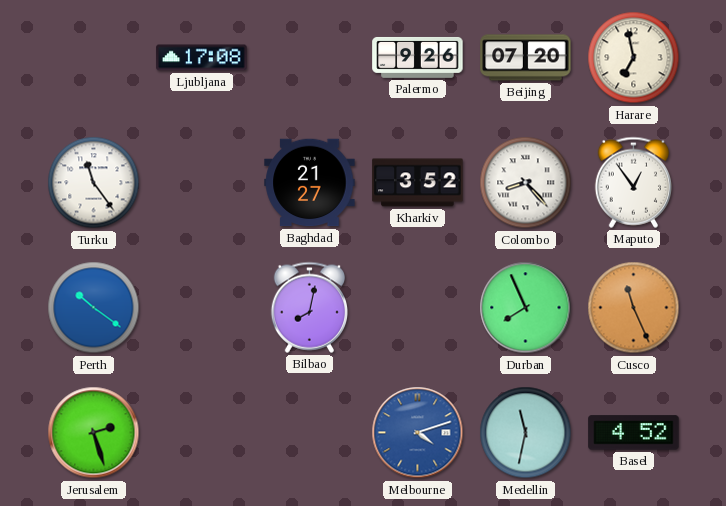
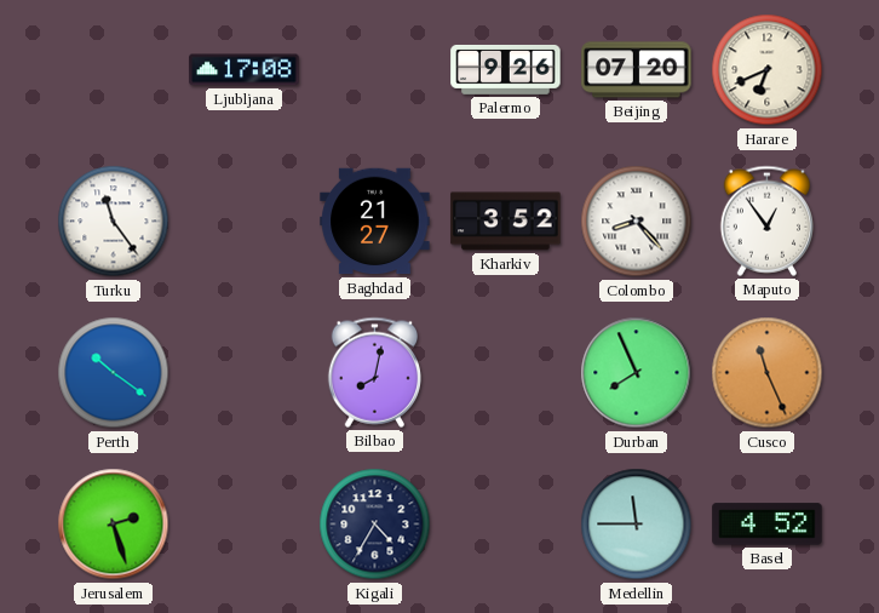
Harare: 6:58 -> 6:41
Kigali: none -> 4:35
Melbourne: 4:12 -> none
Medellin: 11:32 -> 11:45
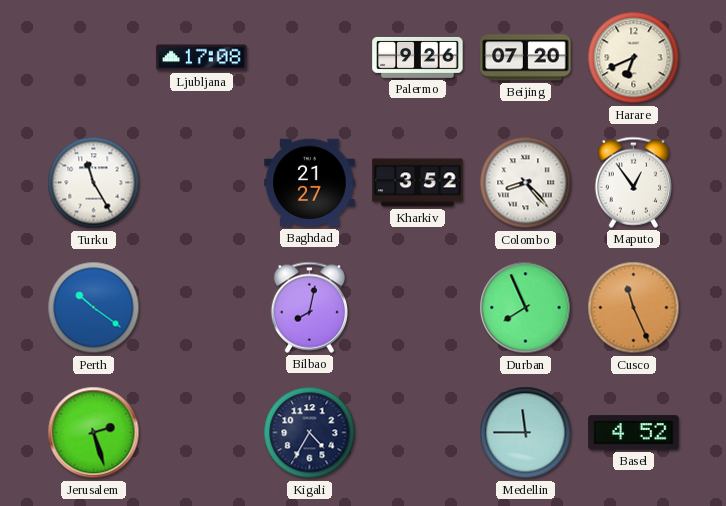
Turku: 11:24 -> 11:25
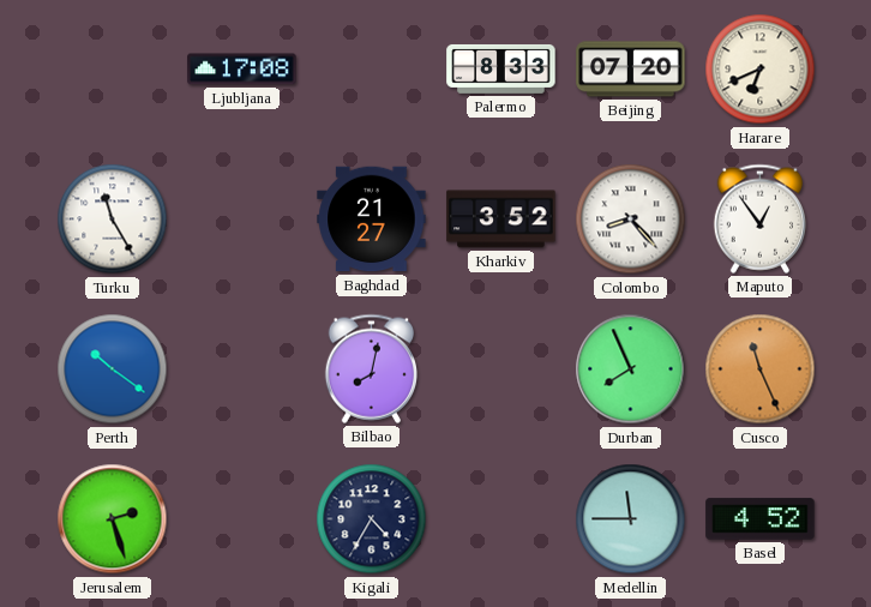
Palermo: 9:26 -> 8:33
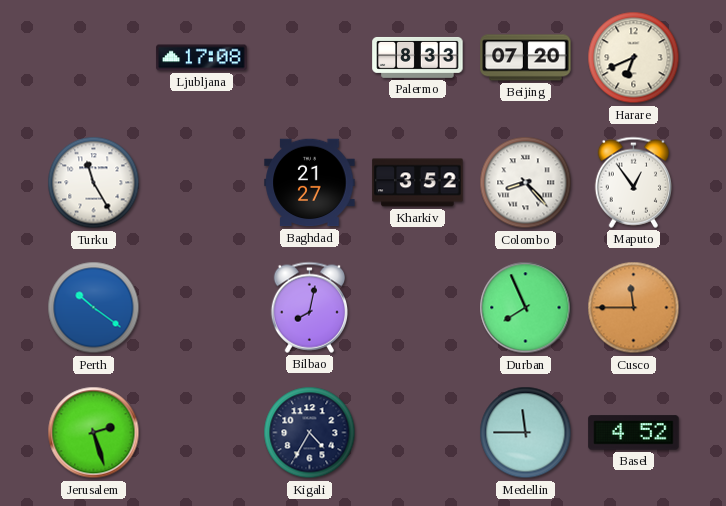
Cusco: 11:26 -> 11:45
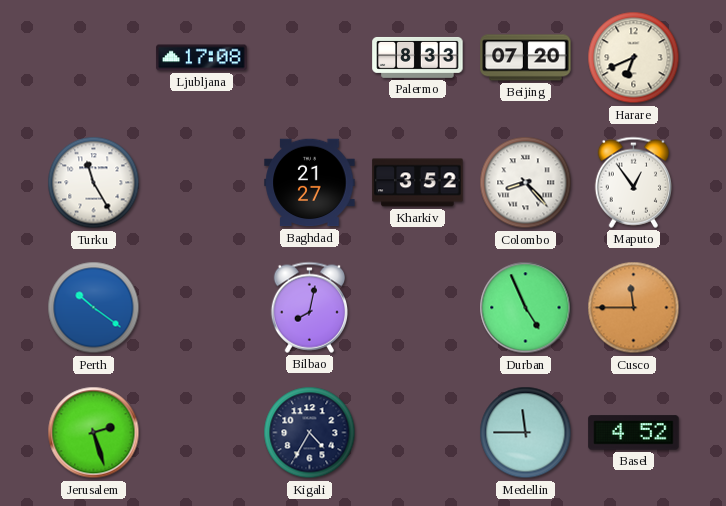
Durban: 7:56 -> 4:56
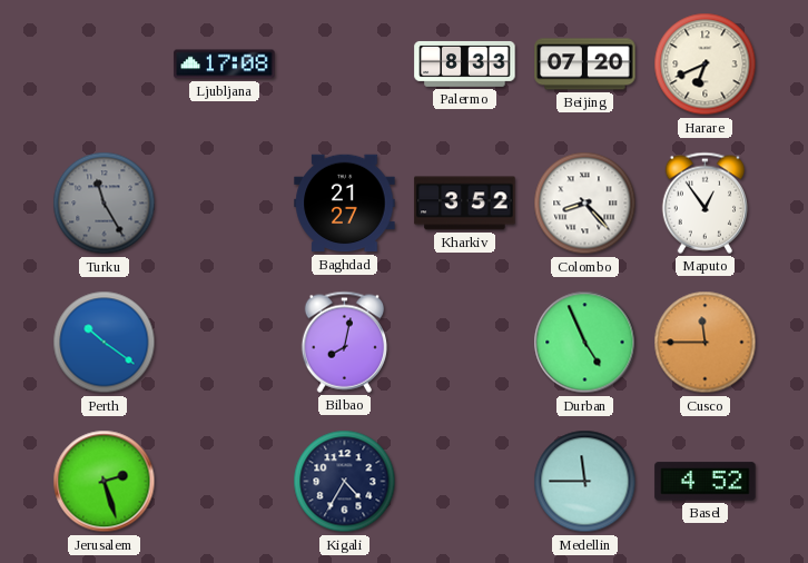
Turku dial: white -> grey
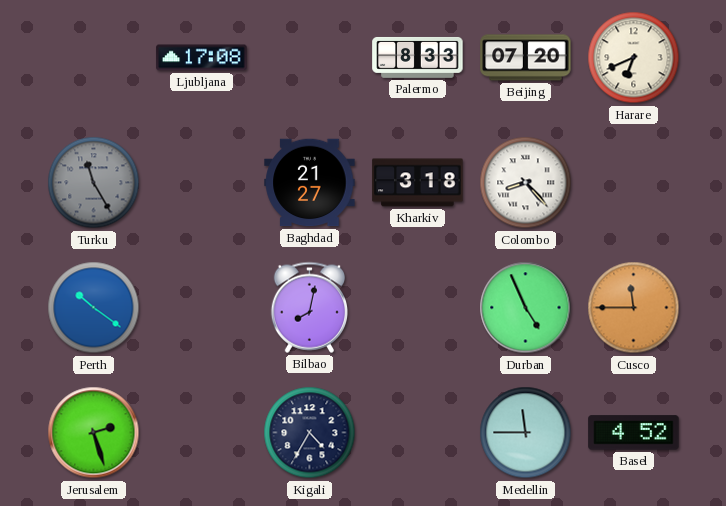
Kharkiv: 3:52 -> 3:18
Maputo: 12:54 -> none
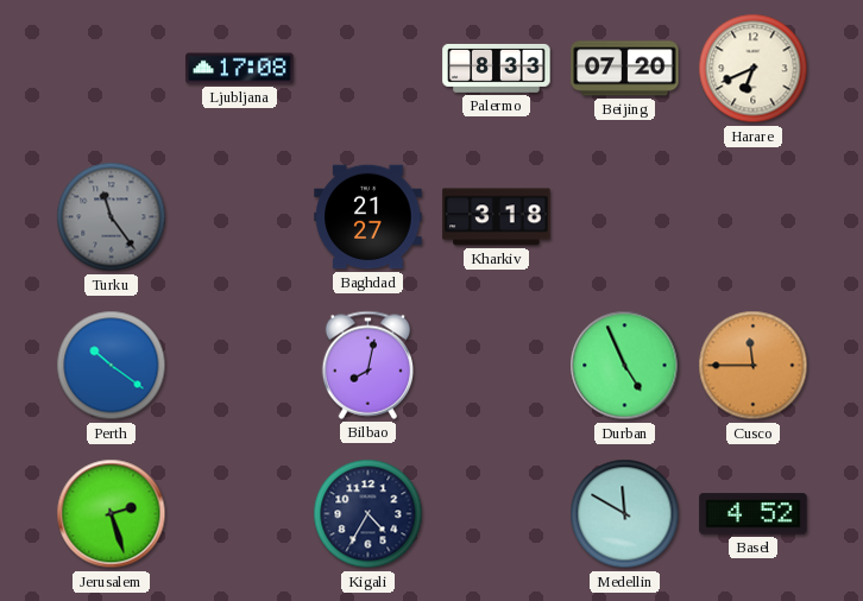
Turku: 11:25 -> 11:24
Colombo: 8:23 -> none
Medellin: 11:45 -> 11:50
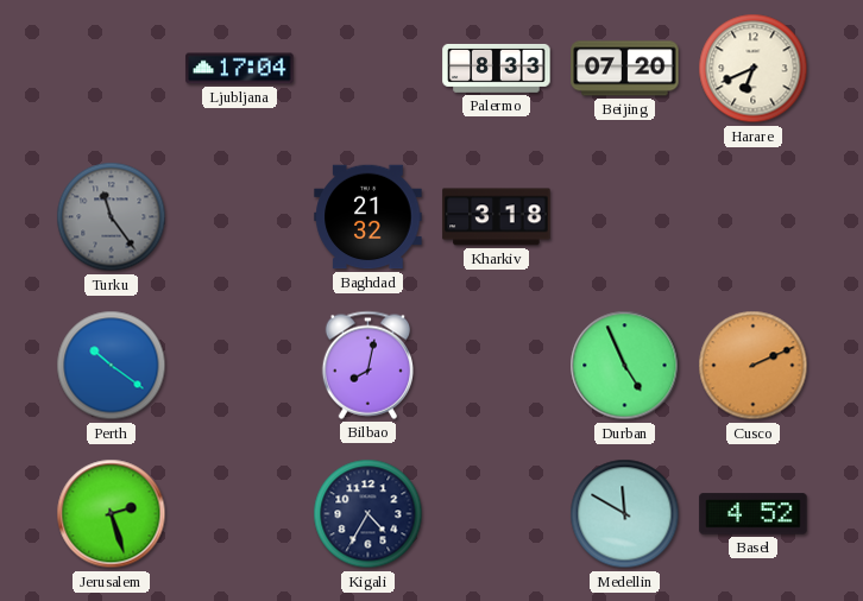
Ljubljana: 17:08 -> 17:04
Baghdad: 21:27 -> 21:32
Cusco: 11:45 -> 2:11
